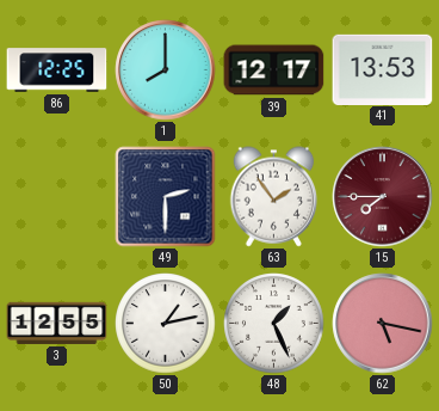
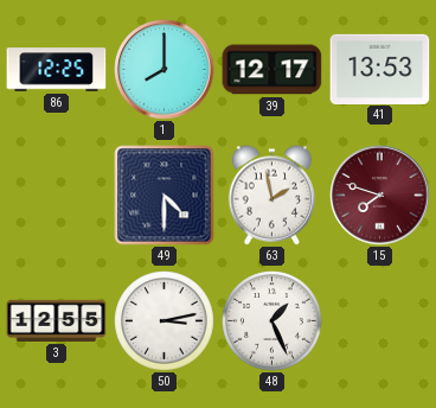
49: 2:30 -> 4:30
63: 1:54 -> 1:58
15: 7:45 -> 7:48
50: 1:13 -> 3:13
62: 5:17 -> none
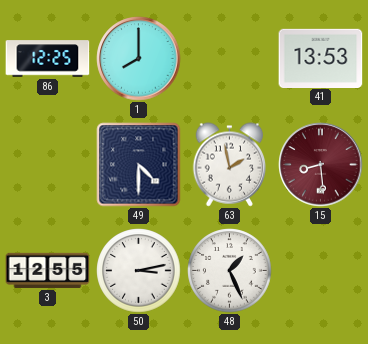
39: 12:17 -> none
15: 7:48 -> 8:29
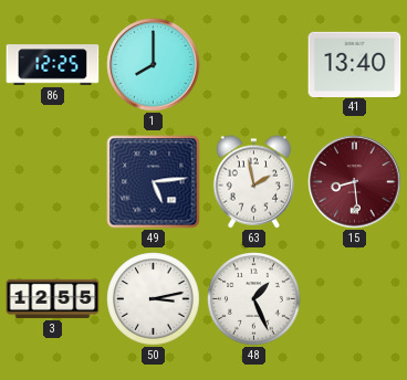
41: 13:53 -> 13:40
49: 4:30 -> 5:14
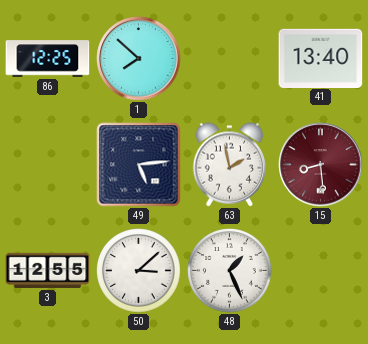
1: 8:00 -> 7:52
50: 3:13 -> 3:08
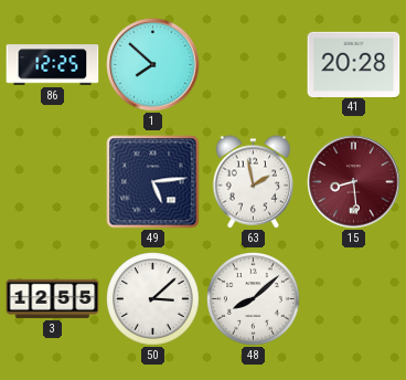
41: 13:40 -> 20:28
48: 1:26 -> 8:08
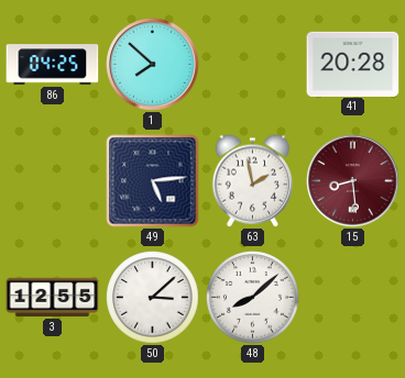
86: 12:25 -> 04:25
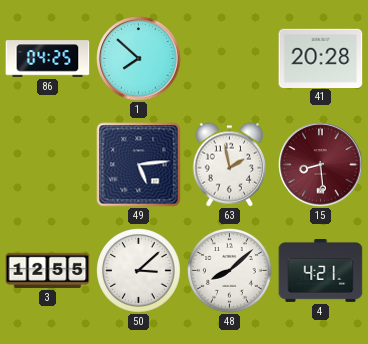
4: none -> 4:21
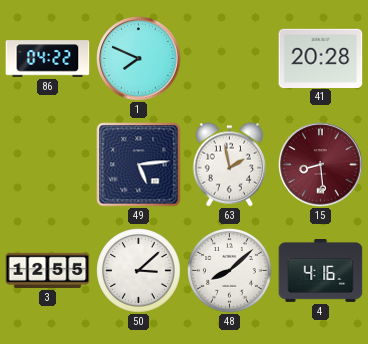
86: 04:25 -> 04:22
1: 7:52 -> 7:49
4: 4:21 -> 4:16
